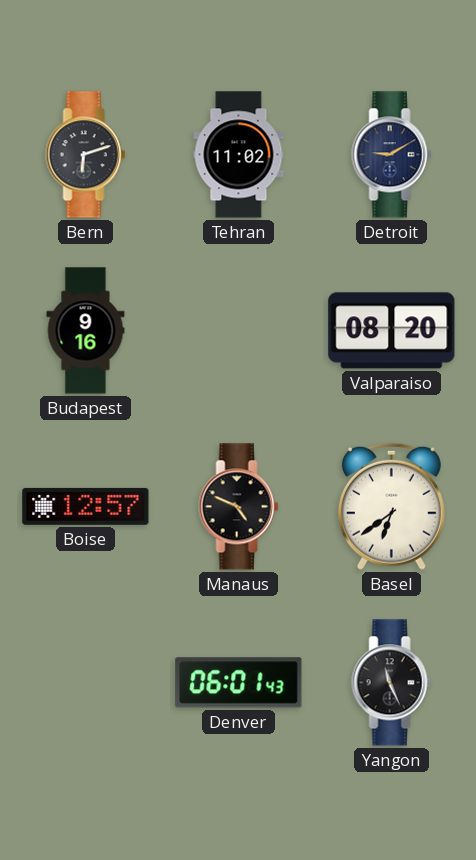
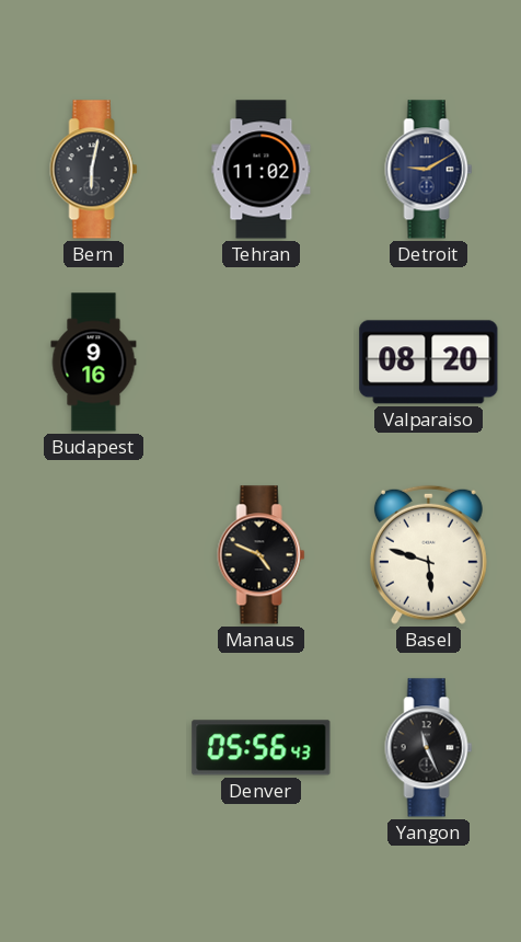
Bern: 6:12 -> 6:02
Boise: 12:57 -> none
Basel: 6:39 -> 5:48
Denver: 06:01 -> 05:56
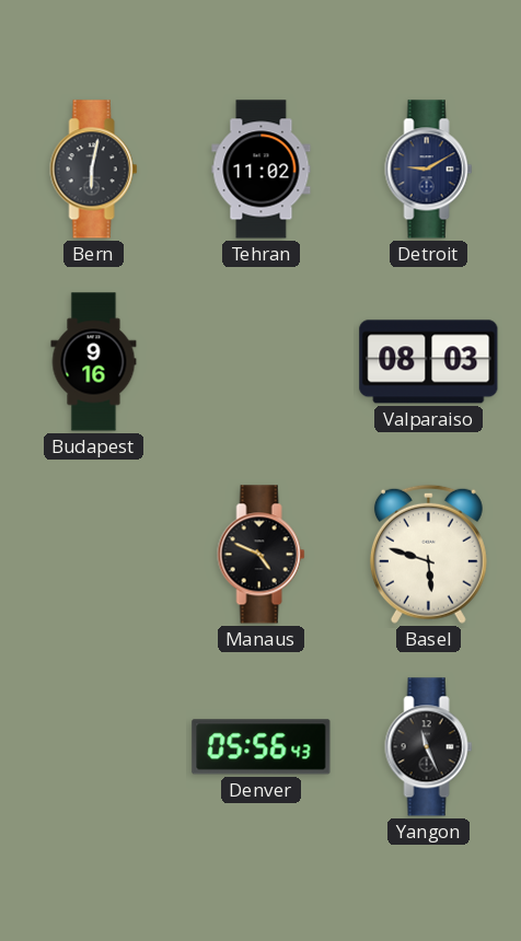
Valparaiso: 08:20 -> 08:03
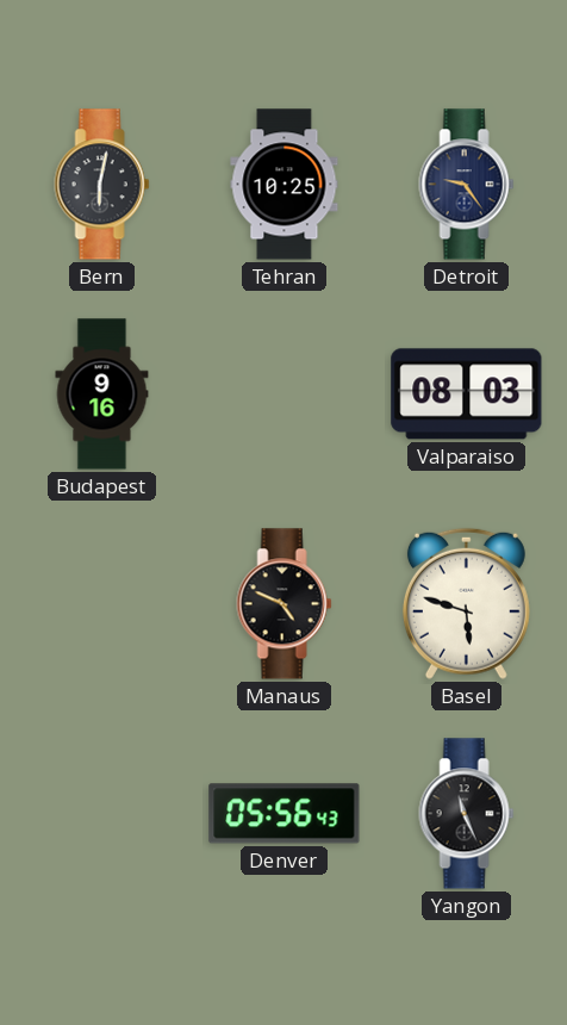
Tehran: 11:02 -> 10:25
Detroit: 9:10 -> 9:24
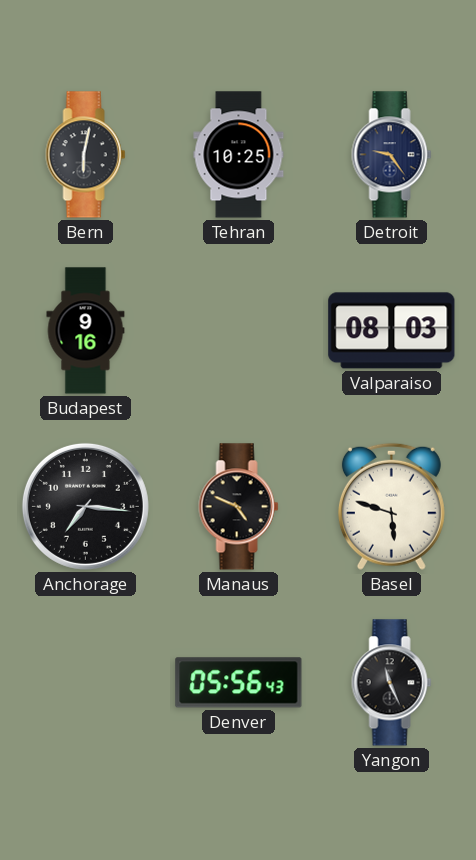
Anchorage: none -> 7:16
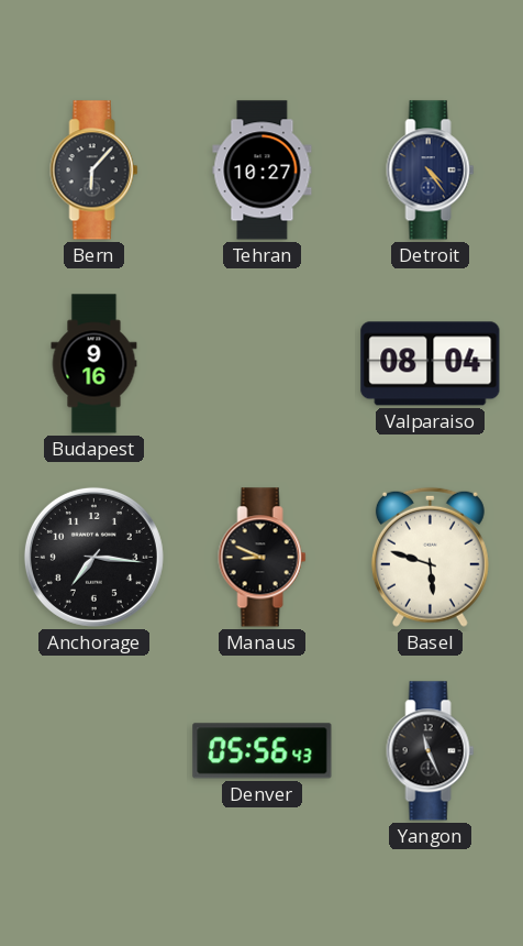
Bern: 6:02 -> 6:07
Tehran: 10:25 -> 10:27
Detroit: 9:24 -> 4:24
Valparaiso: 08:03 -> 08:04
Manaus: 4:49 -> 8:49
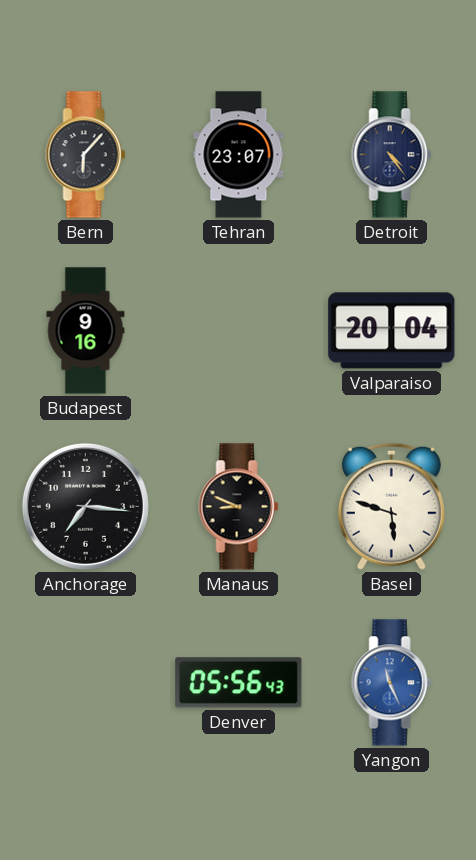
Tehran: 10:27 -> 23:07
Valparaiso: 08:04 -> 20:04
Yangon dial: black -> blue
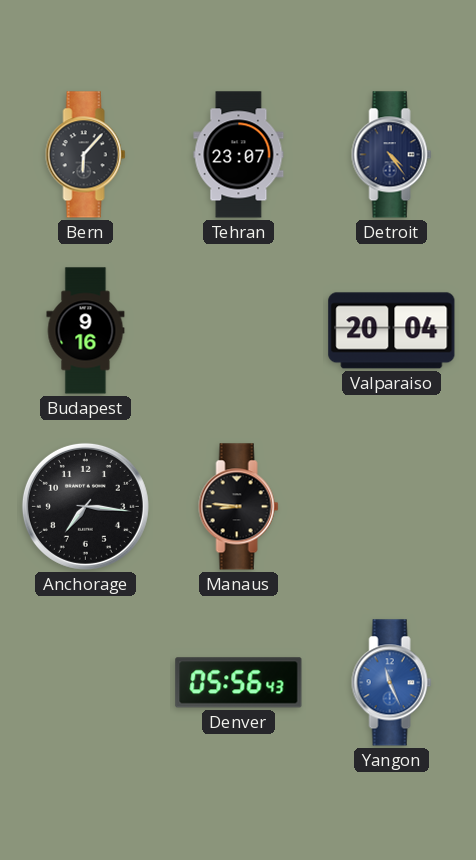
Manaus: 8:49 -> 8:46
Basel: 5:48 -> none
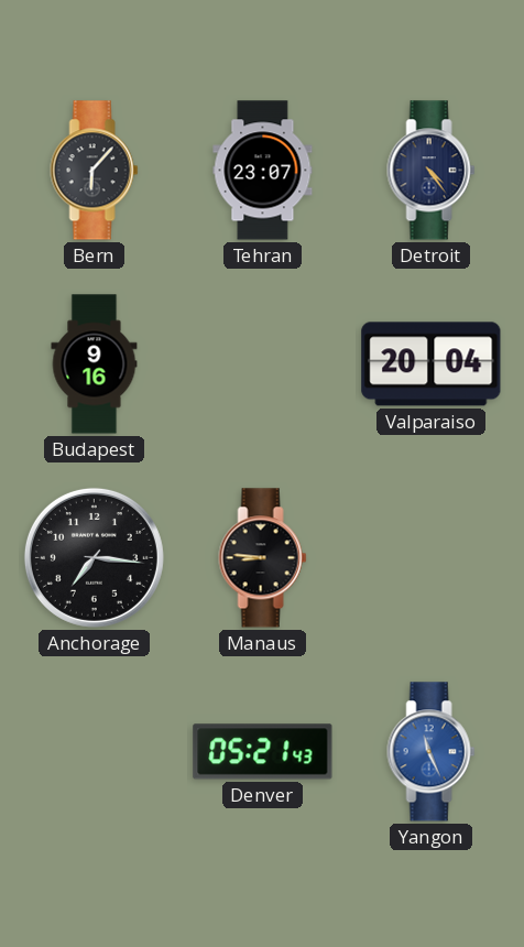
Denver: 05:56 -> 05:21
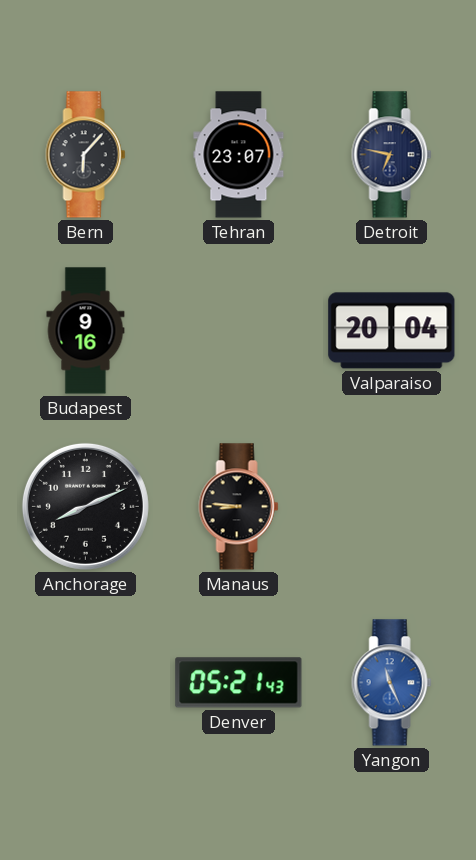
Detroit: 4:24 -> 6:47
Anchorage: 7:16 -> 8:11
